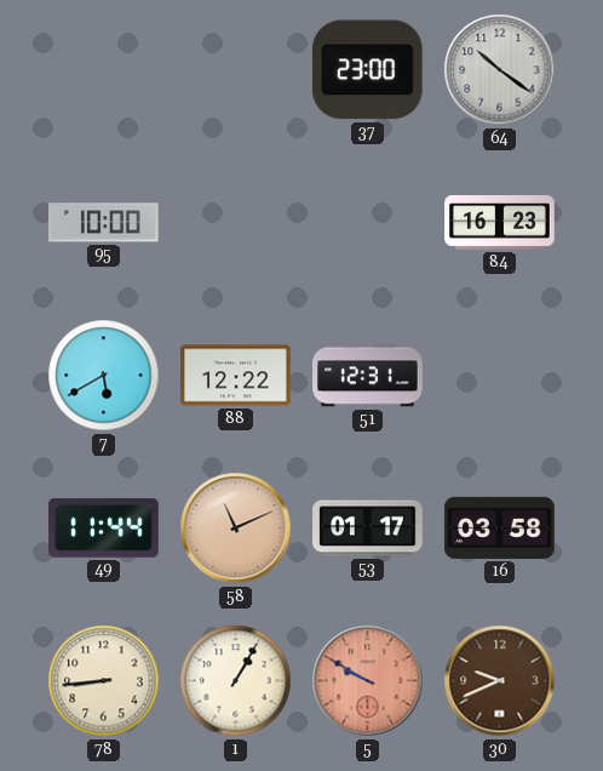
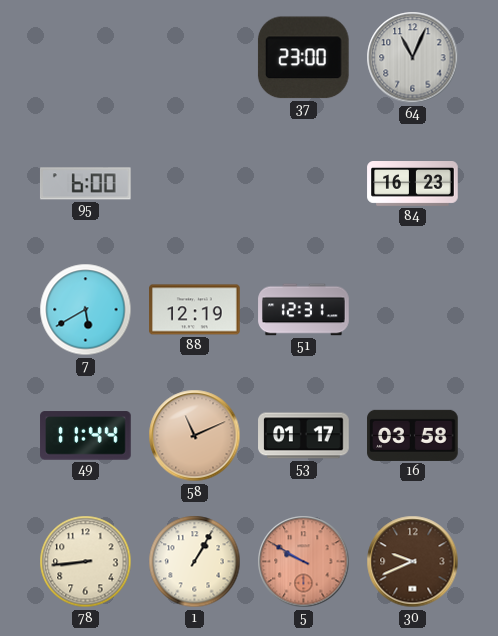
64: 10:21 -> 11:04
95: 10:00 -> 6:00
88: 12:22 -> 12:19
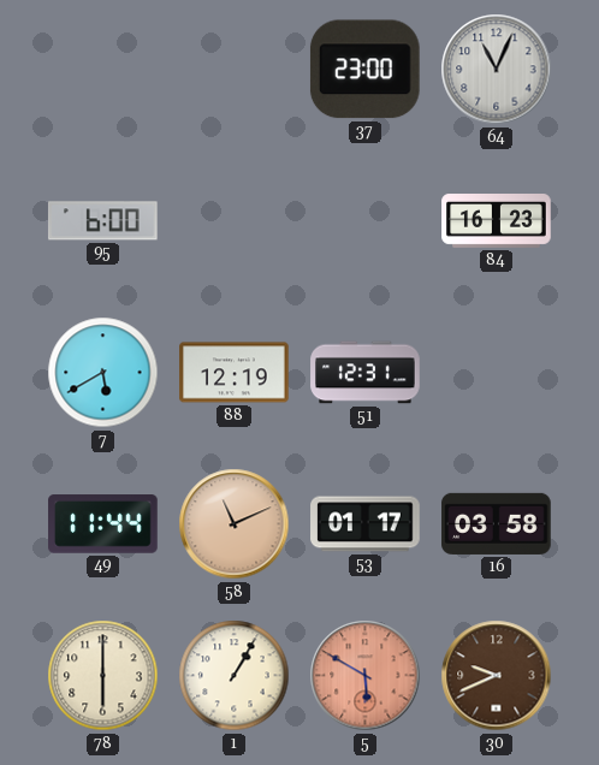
78: 8:44 -> 6:00
5: 9:50 -> 5:50
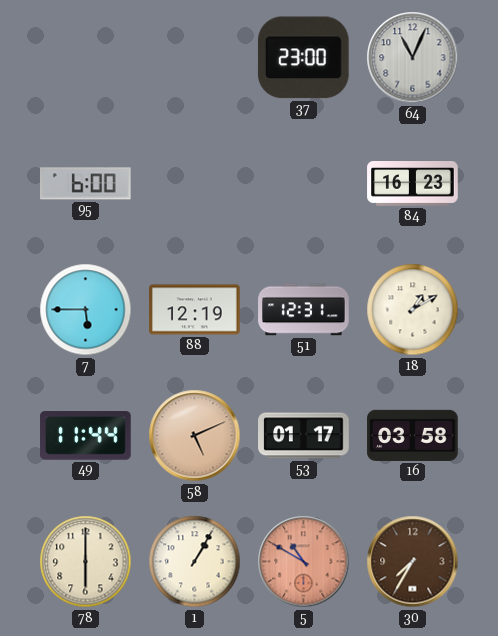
7: 5:40 -> 5:45
18: none -> 1:10
58: 11:11 -> 5:11
5: 5:50 -> 10:50
30: 9:41 -> 7:35
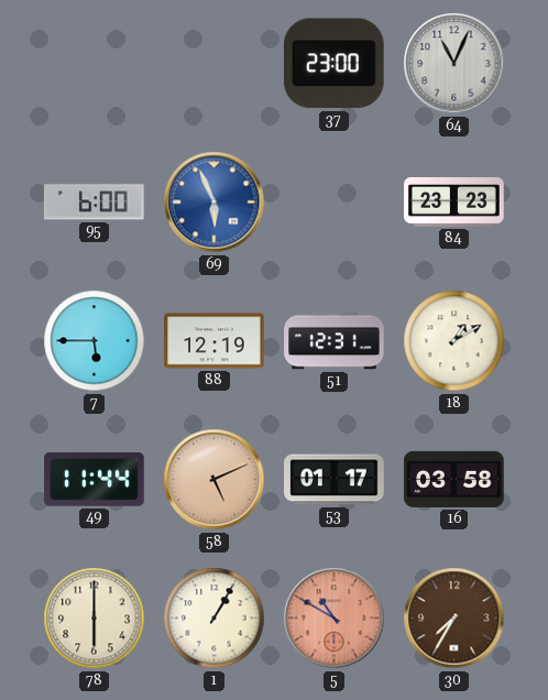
69: none -> 5:56
84: 16:23 -> 23:23
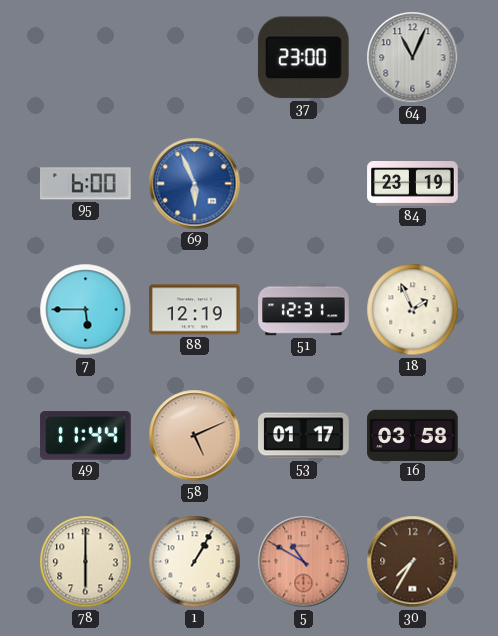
84: 23:23 -> 23:19
18: 1:10 -> 1:56
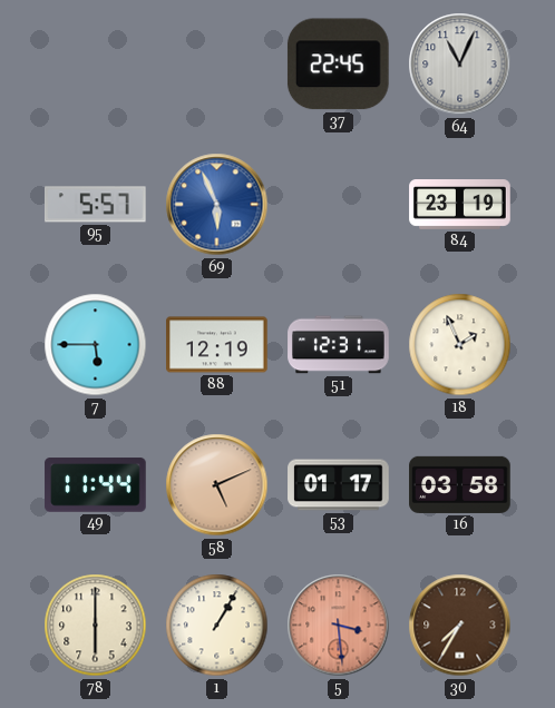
37: 23:00 -> 22:45
95: 6:00 -> 5:57
5: 10:50 -> 3:29
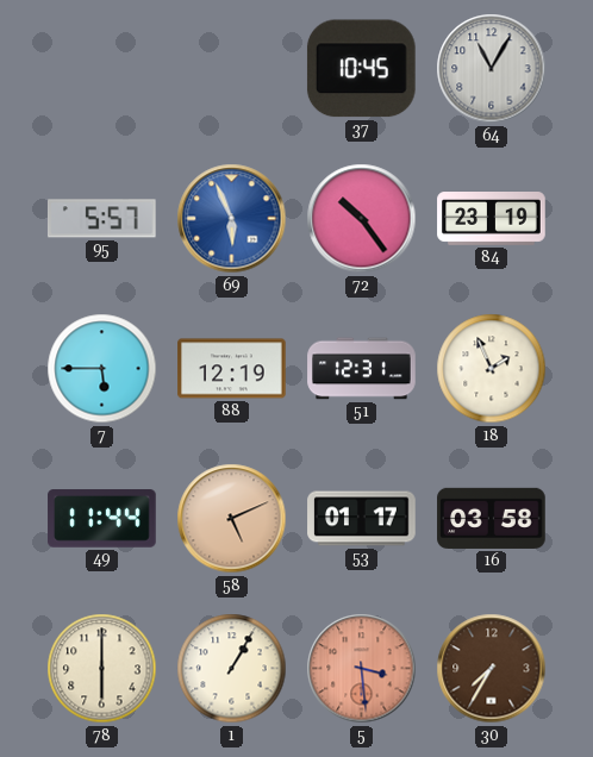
37: 22:45 -> 10:45
64: 11:04 -> 11:05
72: none -> 10:24
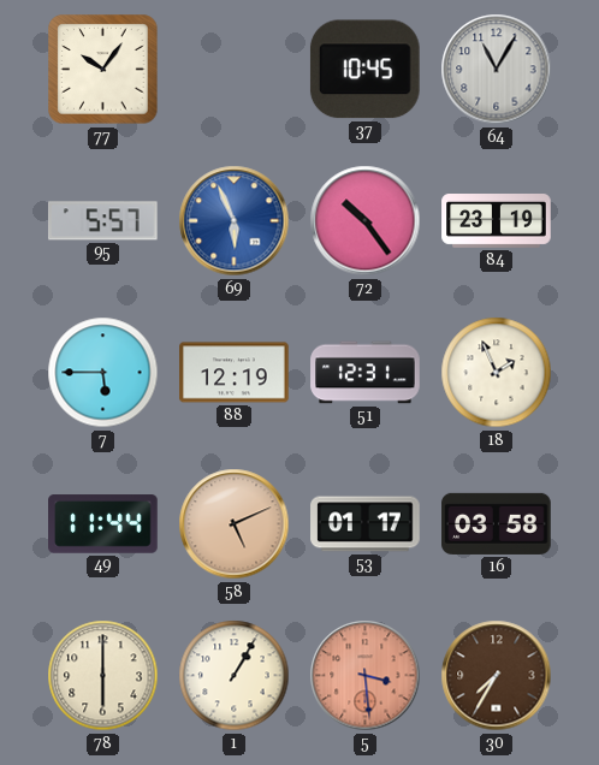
77: none -> 10:06
